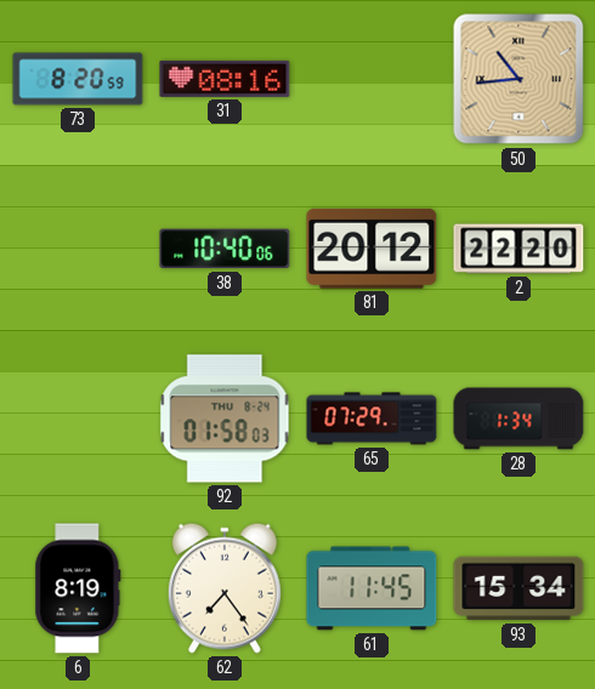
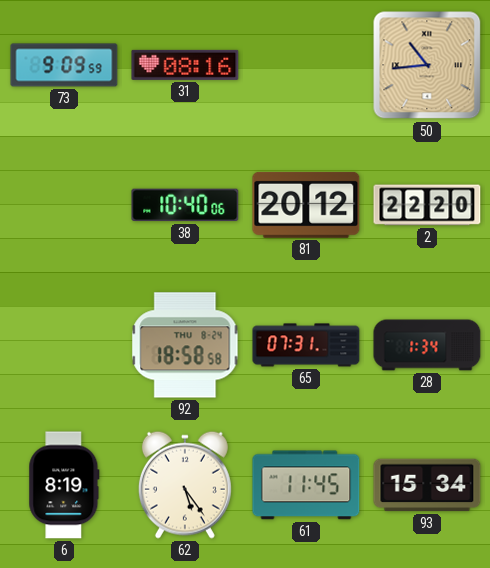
73: 8:20 -> 9:09
92: 01:58 -> 18:58
65: 07:29 -> 07:31
62: 7:24 -> 5:24
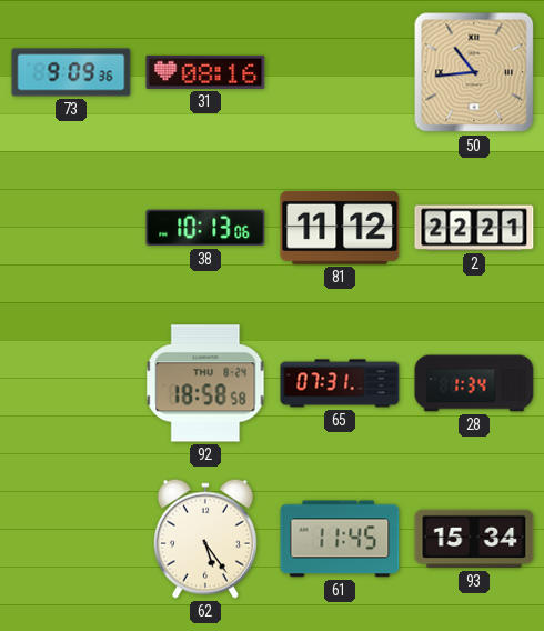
73: 9:09:59 -> 9:09:36
38: 10:40 -> 10:13
81: 20:12 -> 11:12
2: 22:20 -> 22:21
6: 8:19 -> none
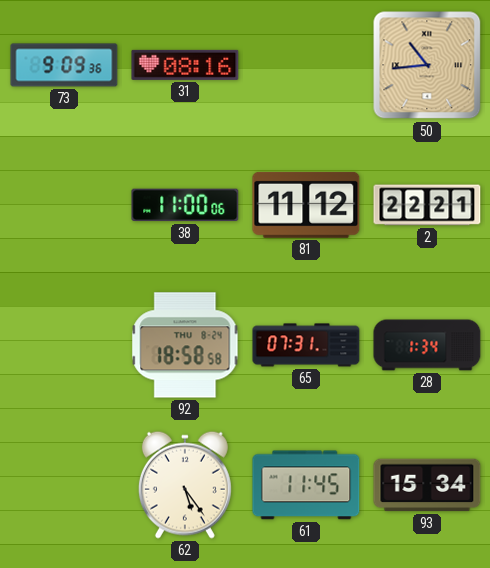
38: 10:13 -> 11:00
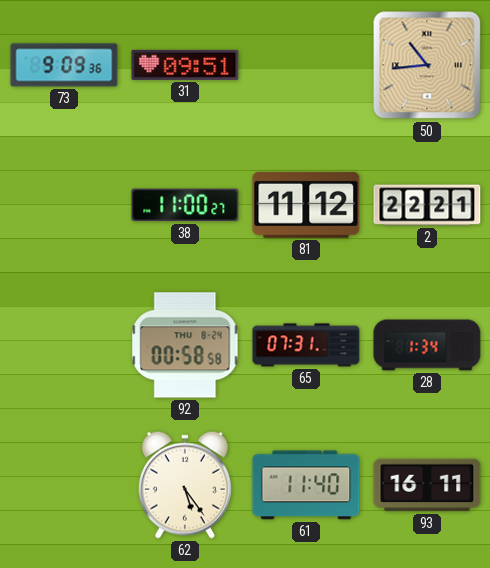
31: 08:16 -> 09:51
38: 11:00:06 -> 11:00:27
92: 18:58 -> 00:58
61: 11:45 -> 11:40
93: 15:34 -> 16:11
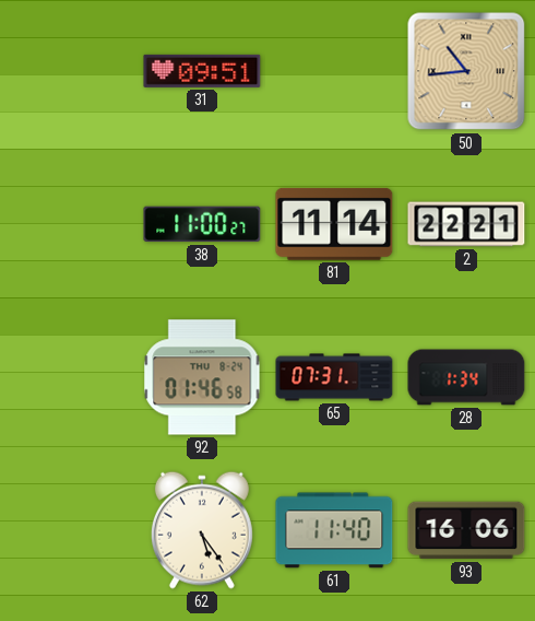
73: 9:09 -> none
81: 11:12 -> 11:14
92: 00:58 -> 01:46
93: 16:11 -> 16:06
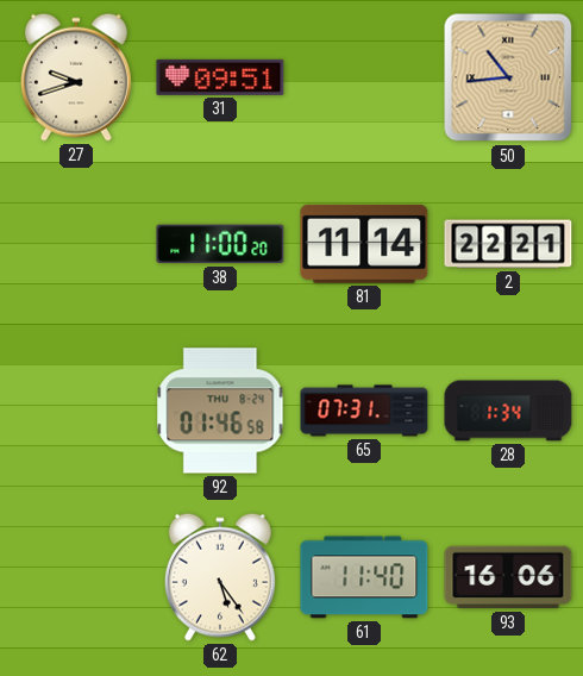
27: none -> 9:42
38: 11:00:27 -> 11:00:20
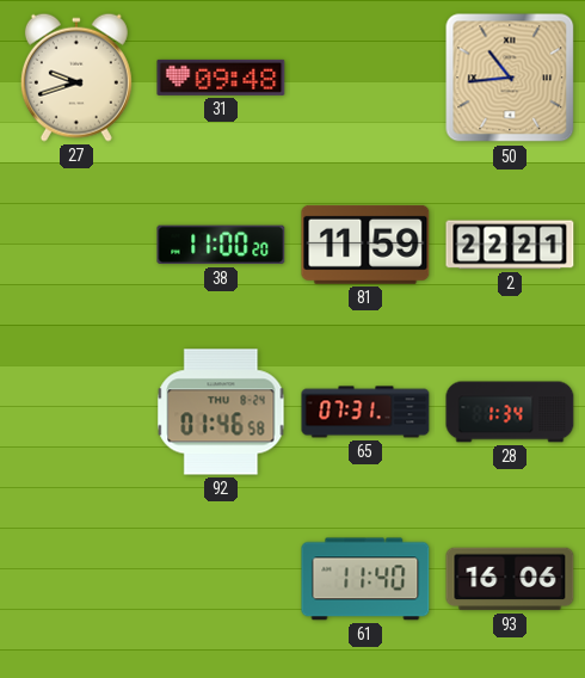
31: 09:51 -> 09:48
81: 11:14 -> 11:59
62: 5:24 -> none
